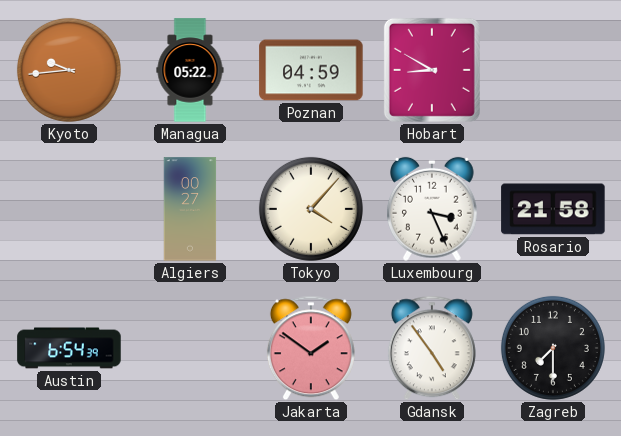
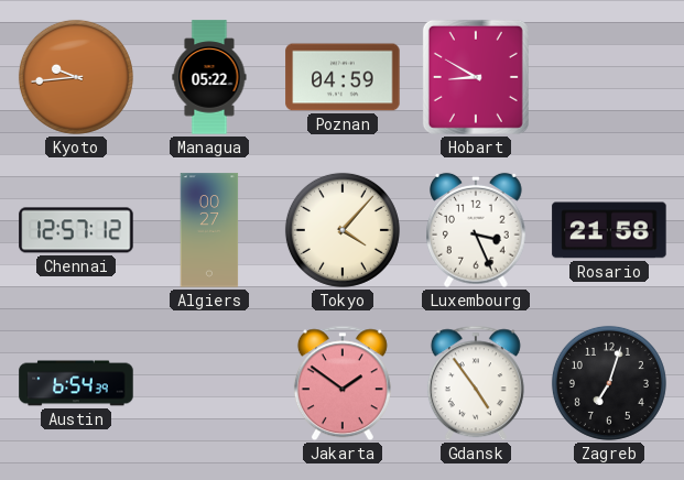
Chennai: none -> 12:57
Zagreb: 7:30 -> 7:03
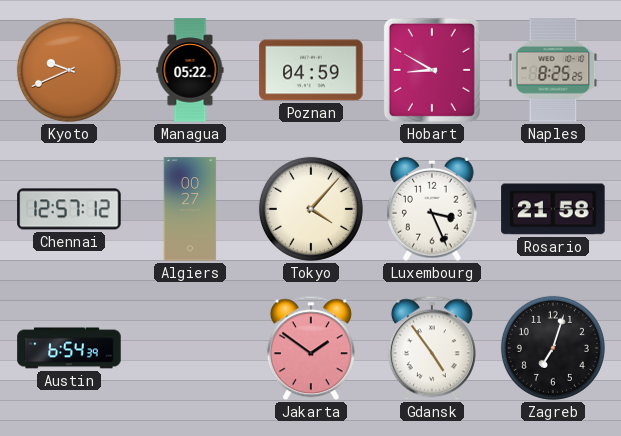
Kyoto: 9:44 -> 9:41
Naples: none -> 8:25
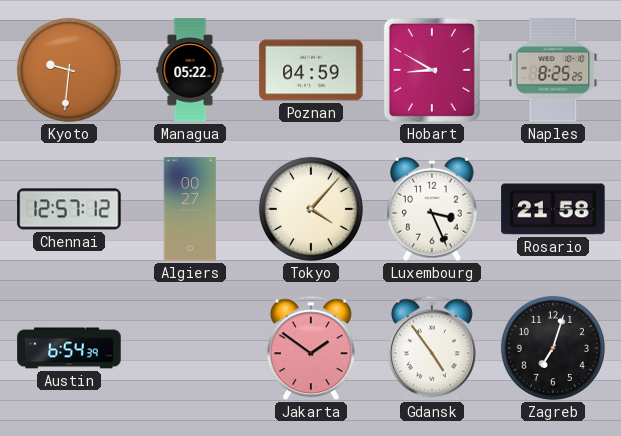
Kyoto: 9:41 -> 9:31
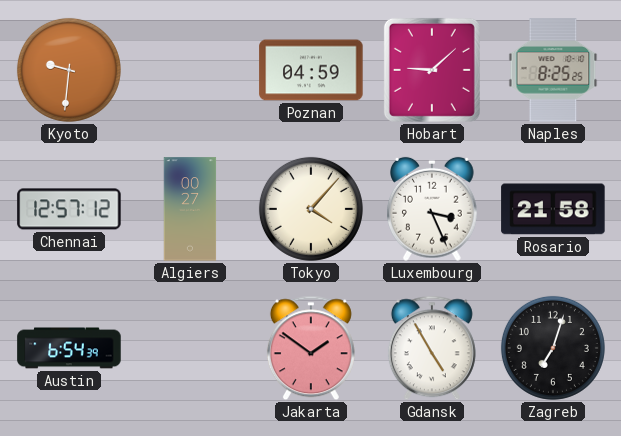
Managua: 05:22 -> none
Hobart: 8:50 -> 9:08
Gdansk: 4:54 -> 4:55
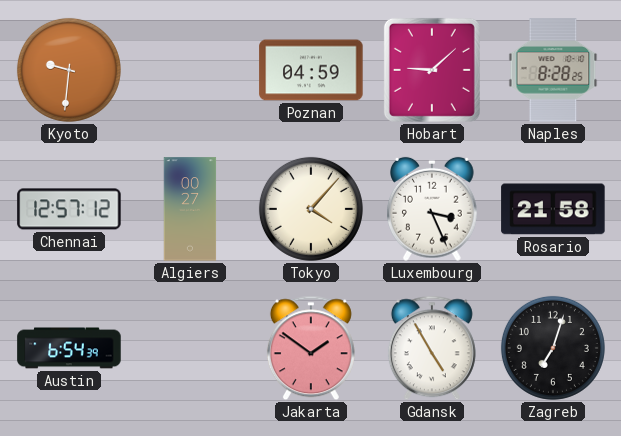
Naples: 8:25 -> 8:28
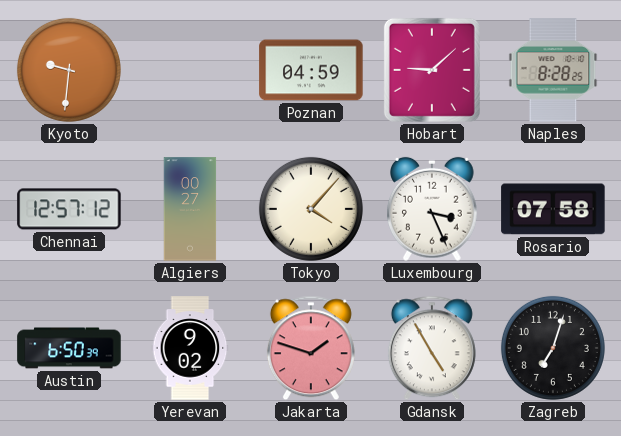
Rosario: 21:58 -> 07:58
Austin: 6:54 -> 6:50
Yerevan: none -> 9:02
Jakarta: 1:51 -> 1:48
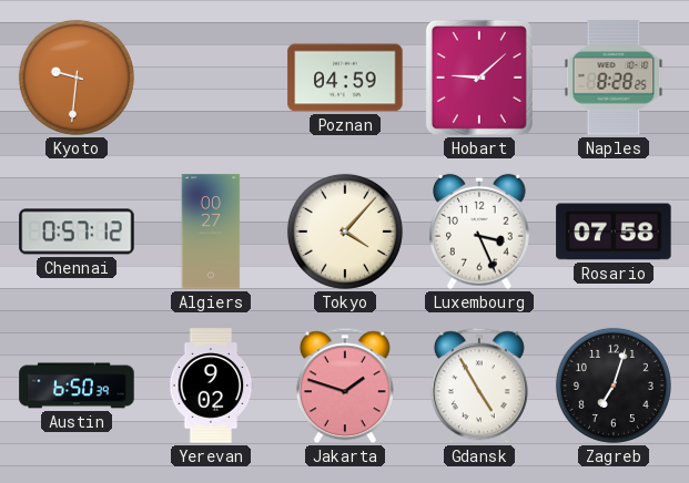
Chennai: 12:57 -> 0:57
